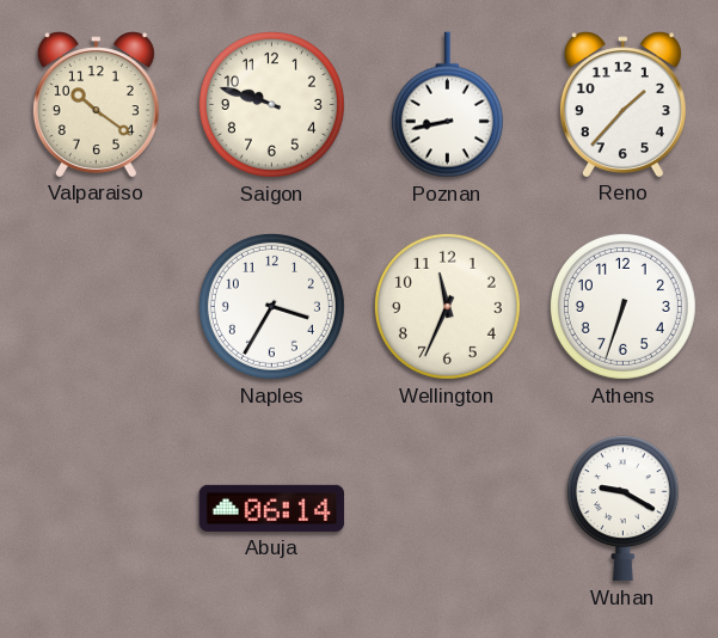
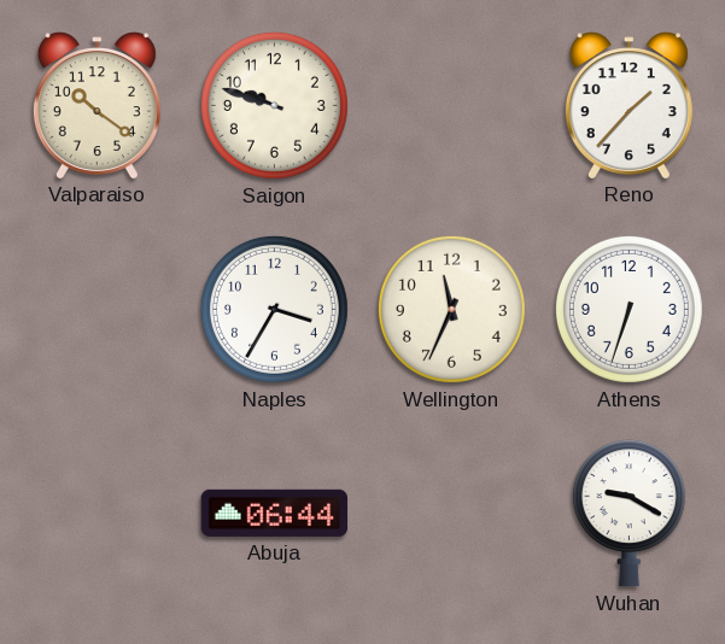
Poznan: 8:43 -> none
Abuja: 06:14 -> 06:44
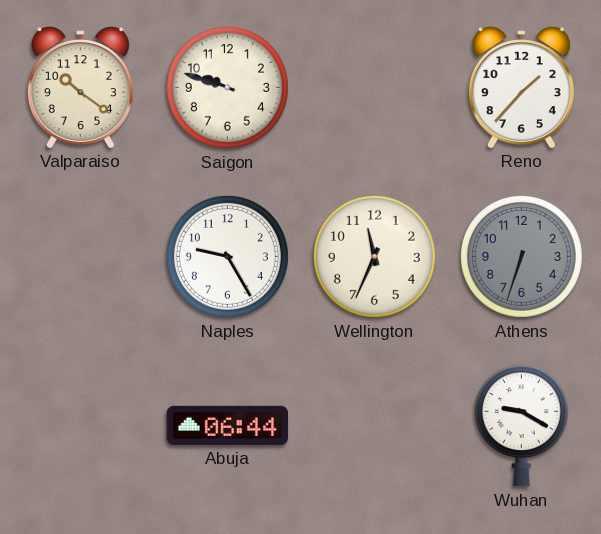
Naples: 3:35 -> 9:25
Athens dial: white -> grey
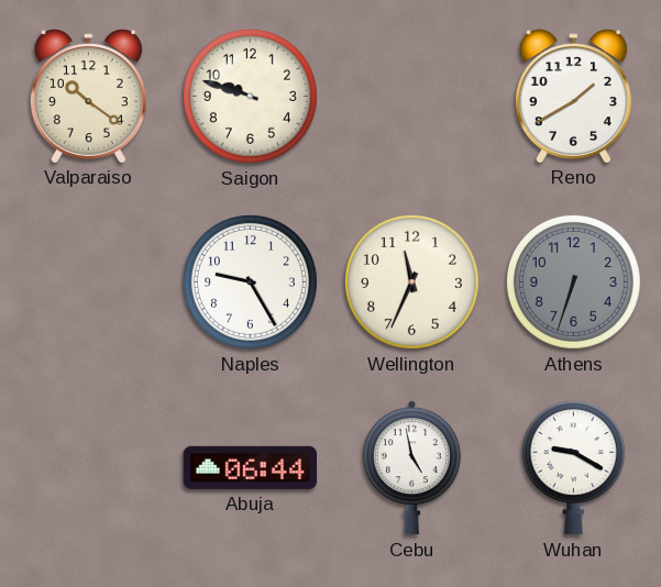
Reno: 1:37 -> 1:40
Cebu: none -> 4:58
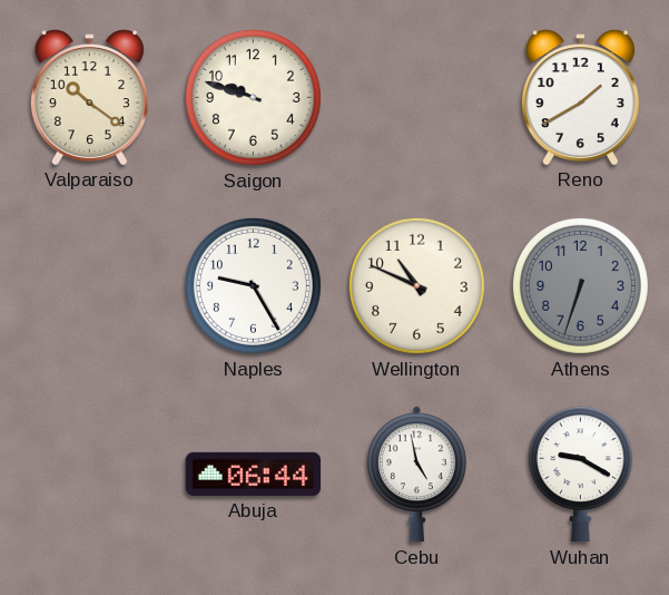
Wellington: 11:34 -> 10:49
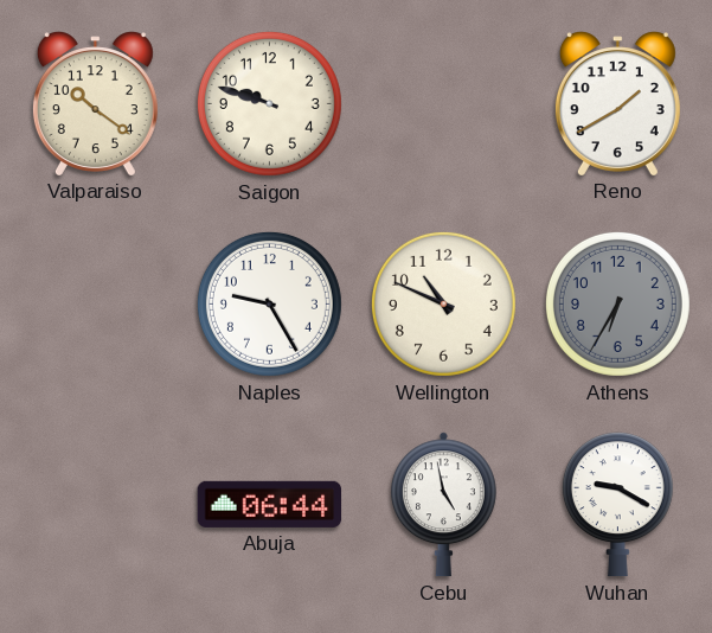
Athens: 6:33 -> 6:35
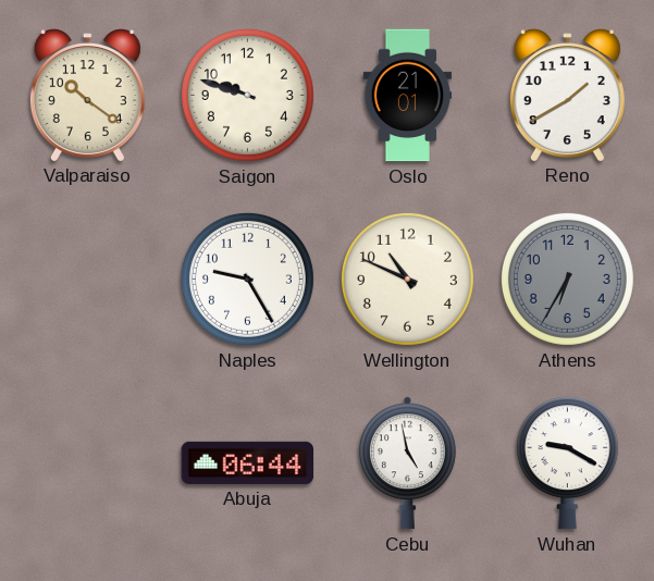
Oslo: none -> 21:01
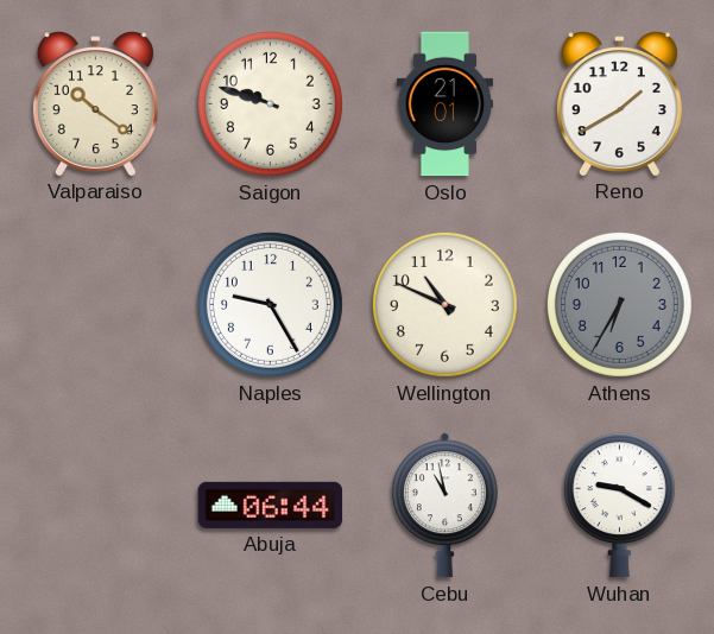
Cebu: 4:58 -> 10:58
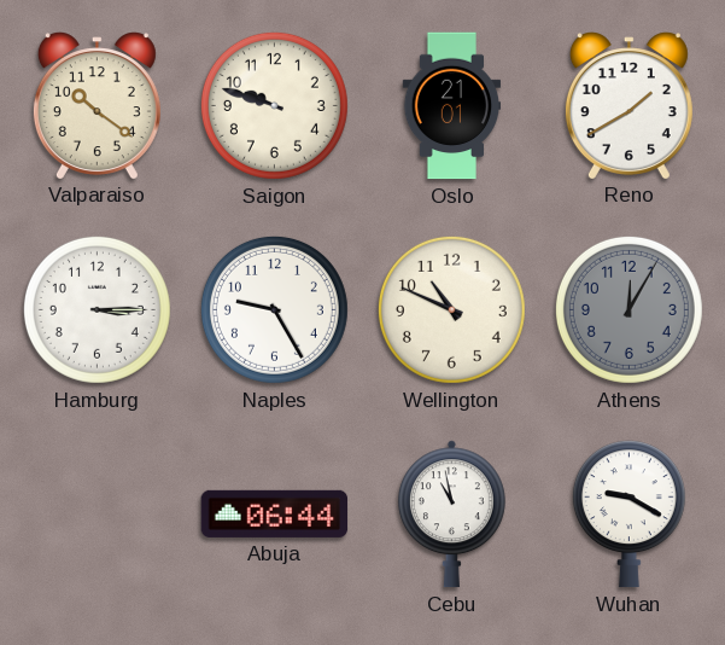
Hamburg: none -> 3:15
Athens: 6:35 -> 12:05
